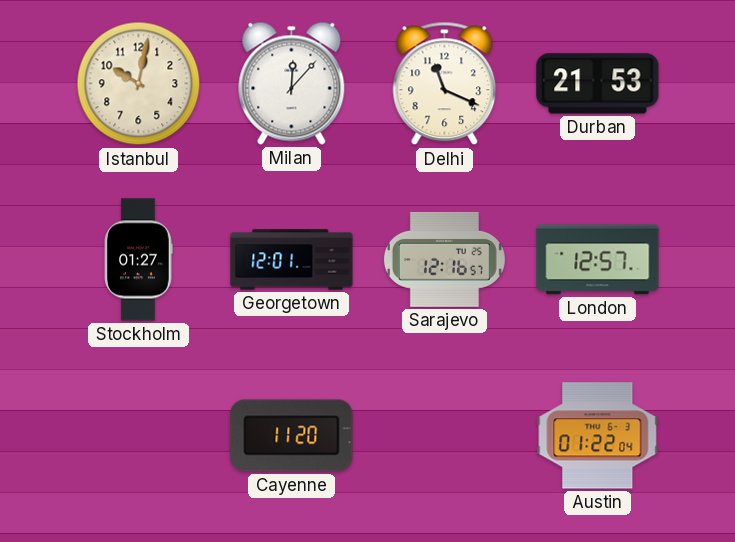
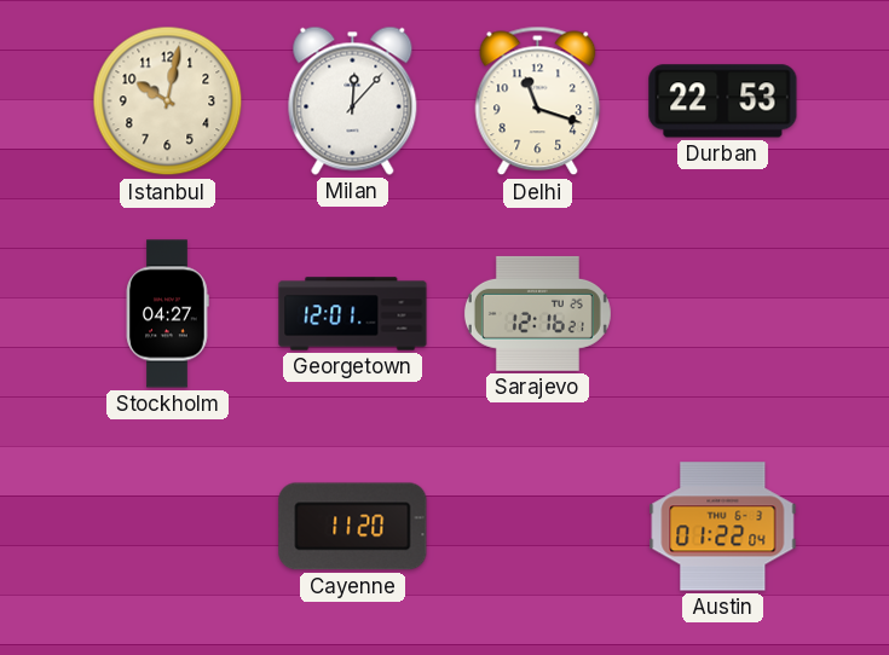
Delhi: 11:19 -> 11:18
Durban: 21:53 -> 22:53
Stockholm: 01:27 -> 04:27
Sarajevo: 12:16:57 -> 12:16:21
London: 12:57 -> none
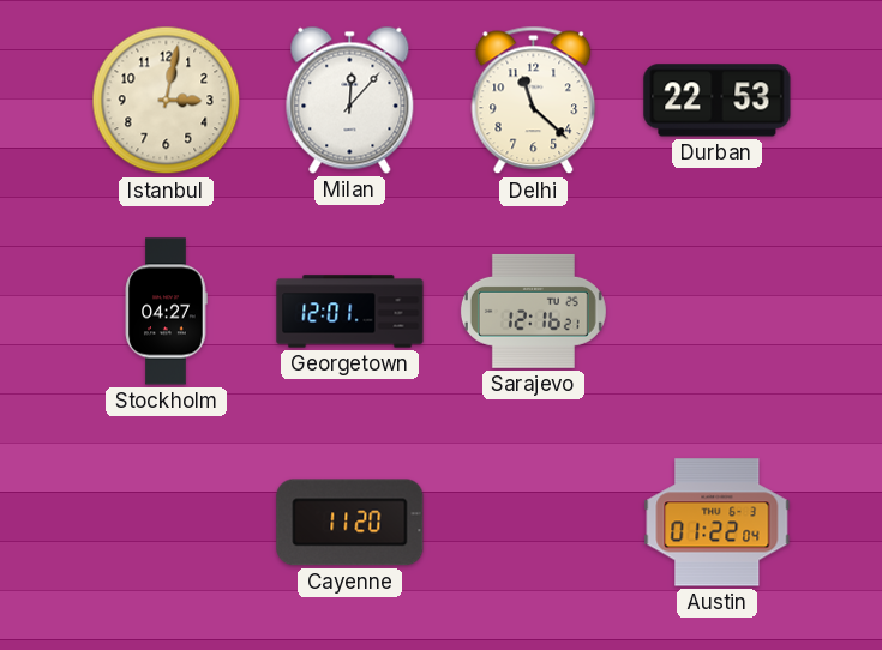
Istanbul: 10:02 -> 3:02
Delhi: 11:18 -> 11:22
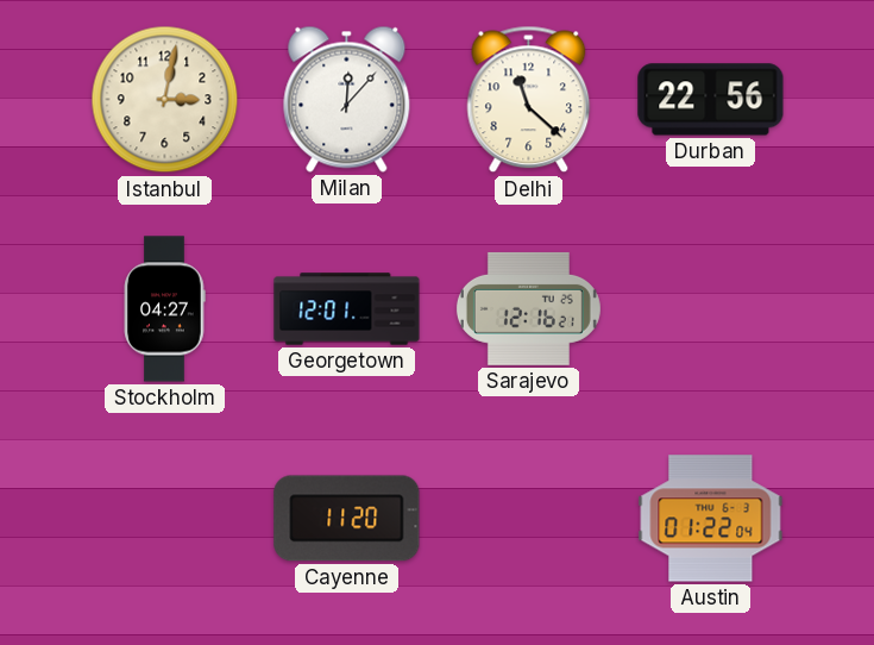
Durban: 22:53 -> 22:56
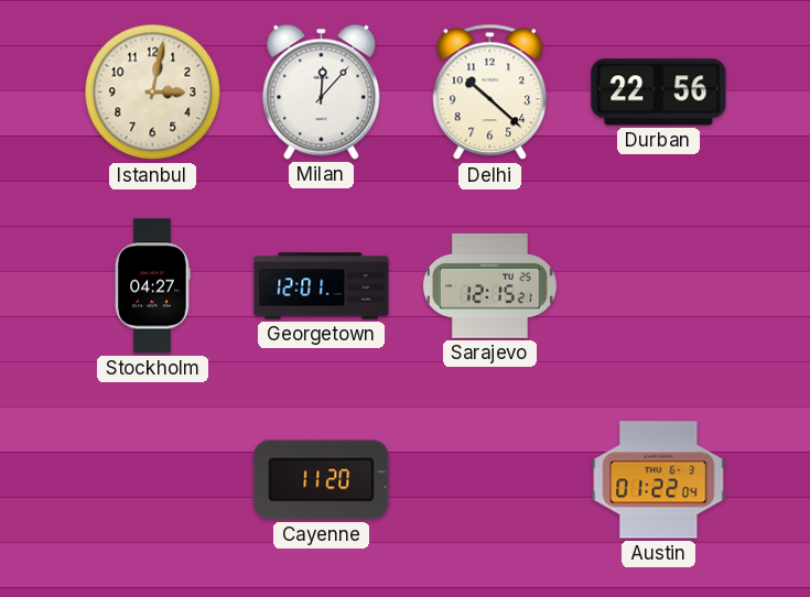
Delhi: 11:22 -> 10:22
Sarajevo: 12:16 -> 12:15
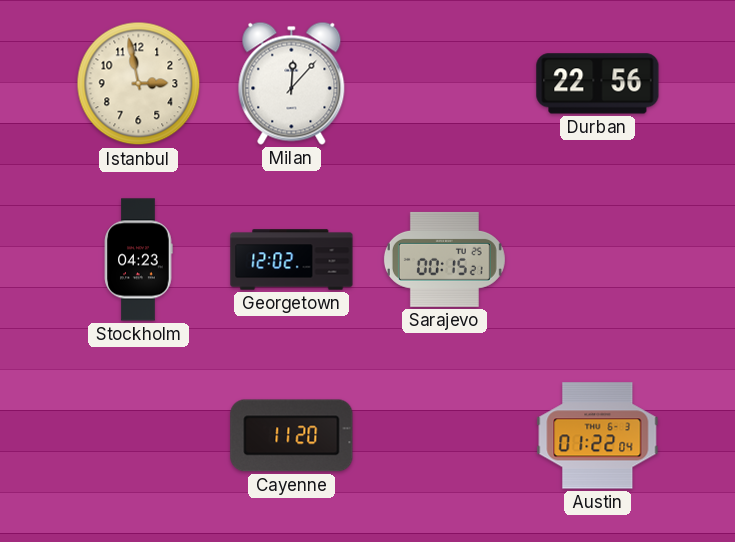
Istanbul: 3:02 -> 2:58
Delhi: 10:22 -> none
Stockholm: 04:27 -> 04:23
Georgetown: 12:01 -> 12:02
Sarajevo: 12:15 -> 00:15
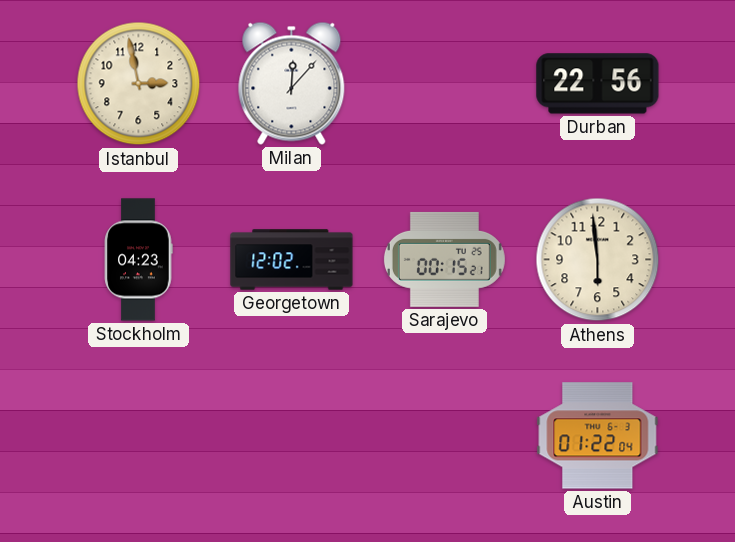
Athens: none -> 5:59
Cayenne: 11:20 -> none
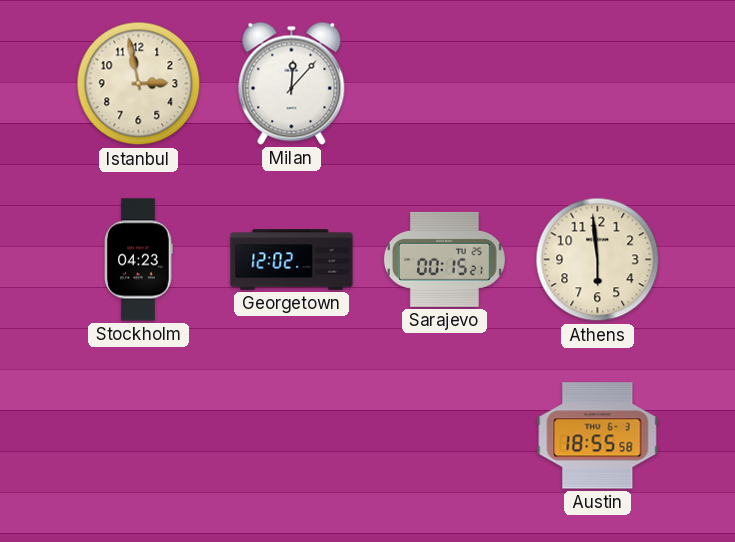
Durban: 22:56 -> none
Austin: 01:22 -> 18:55
